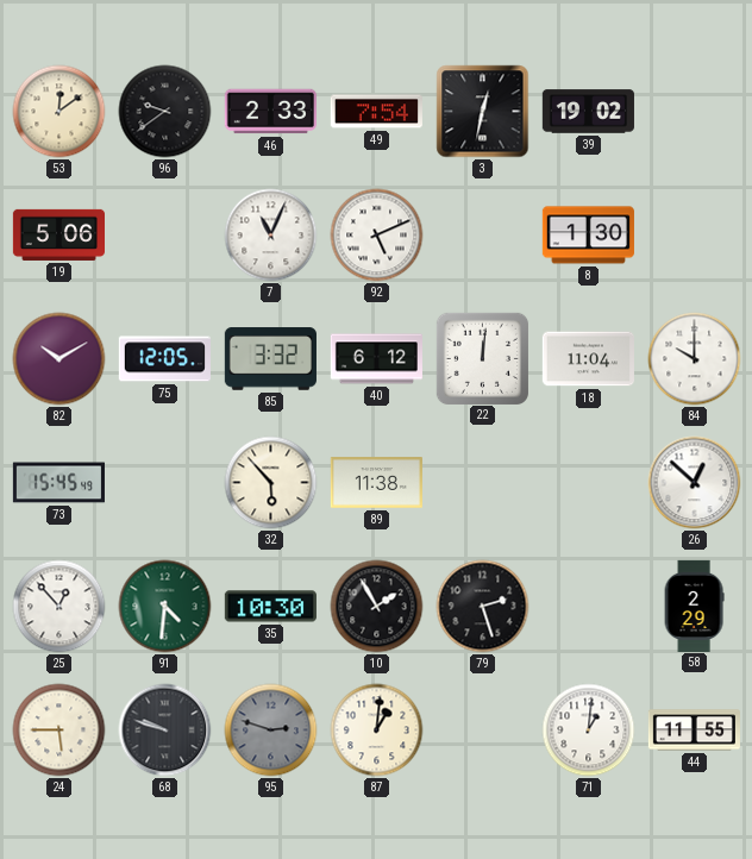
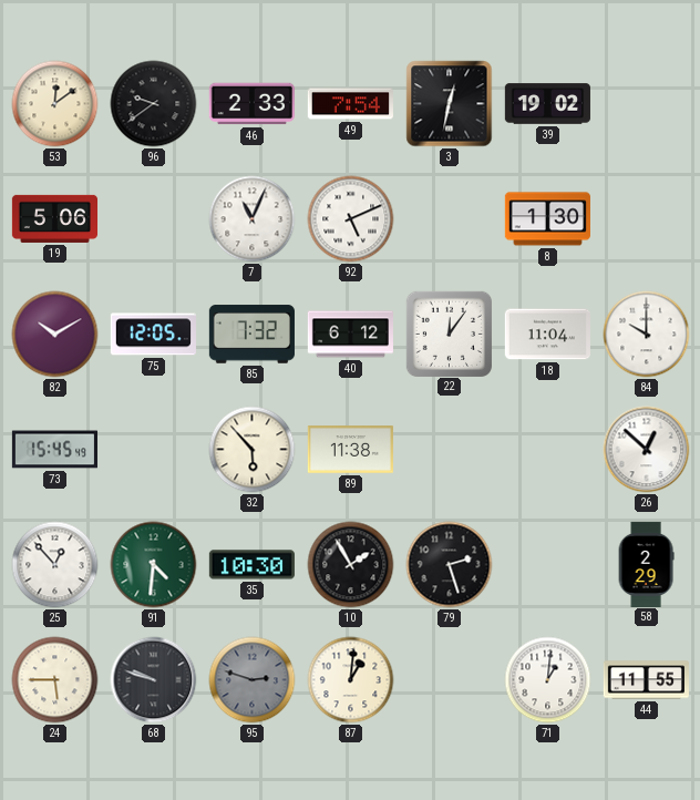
85: 3:32 -> 7:32
22: 12:01 -> 12:06
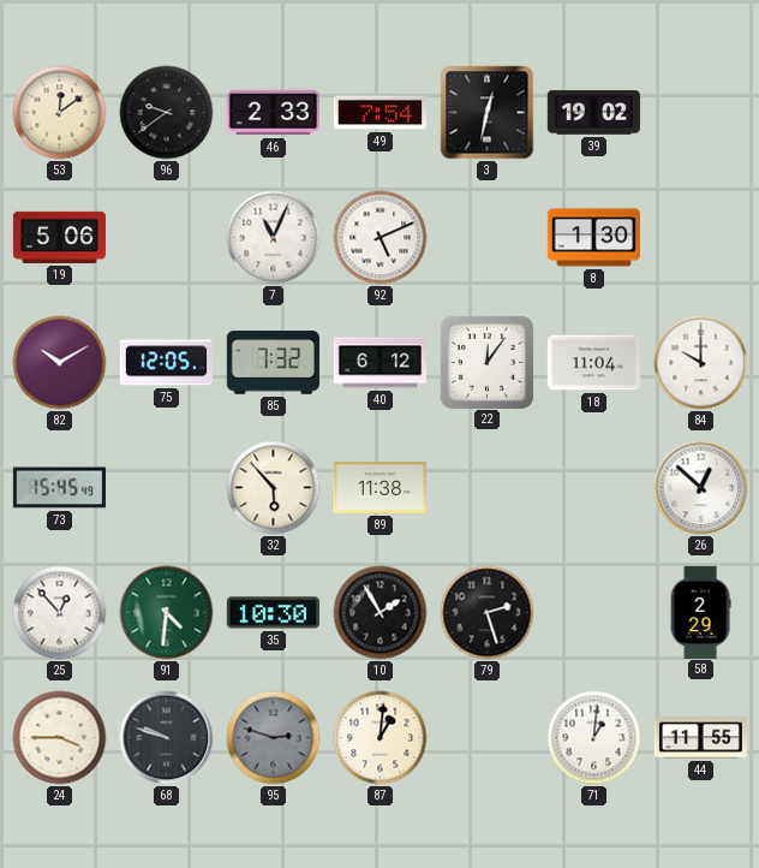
24: 5:45 -> 3:45
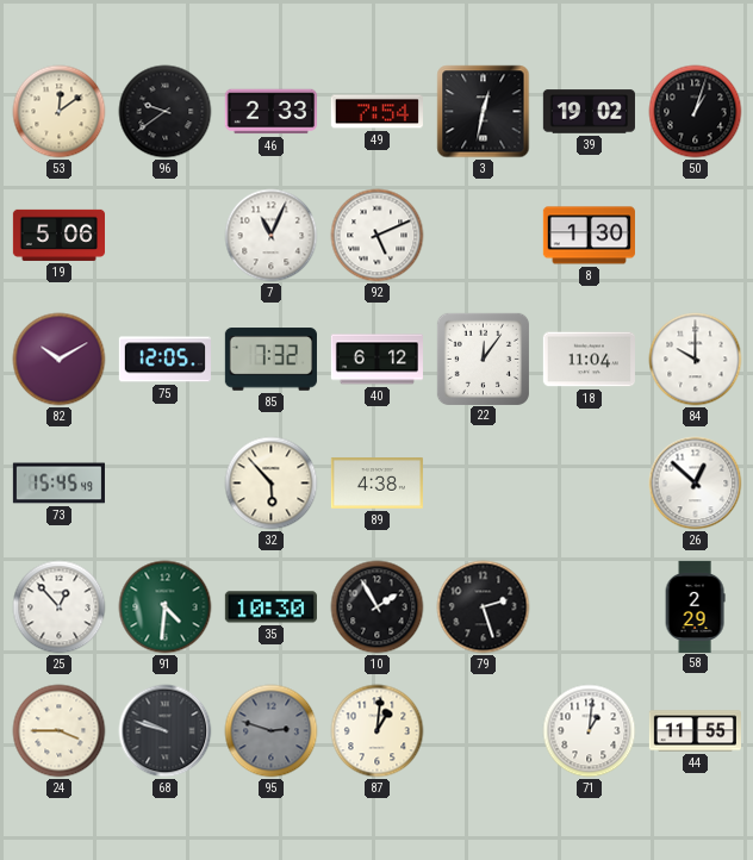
50: none -> 1:03
89: 11:38 -> 4:38
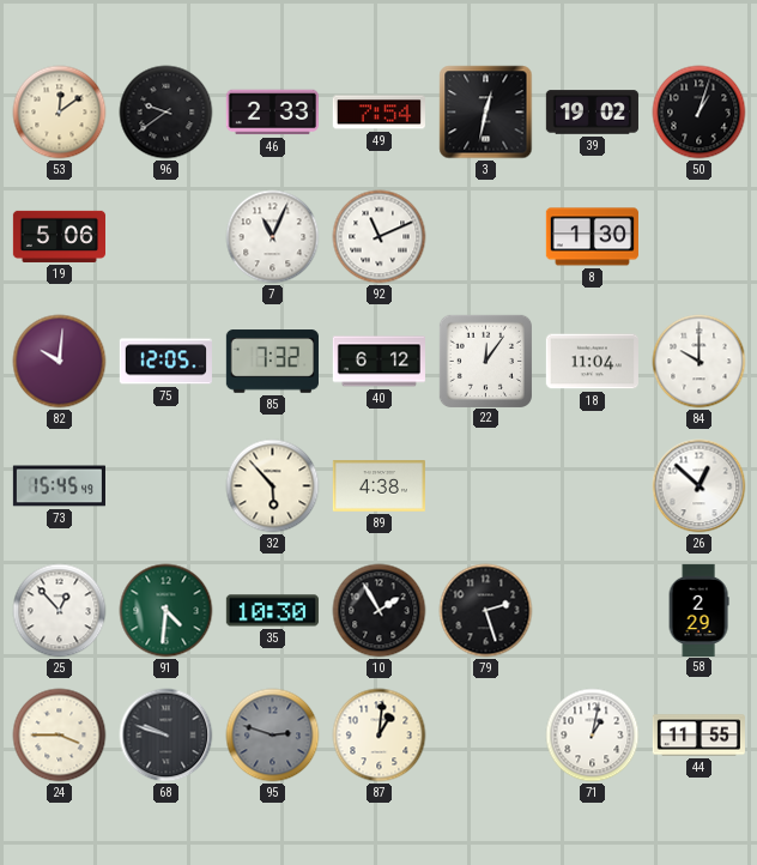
92: 5:11 -> 11:11
82: 10:10 -> 10:01
71: 1:01 -> 1:02
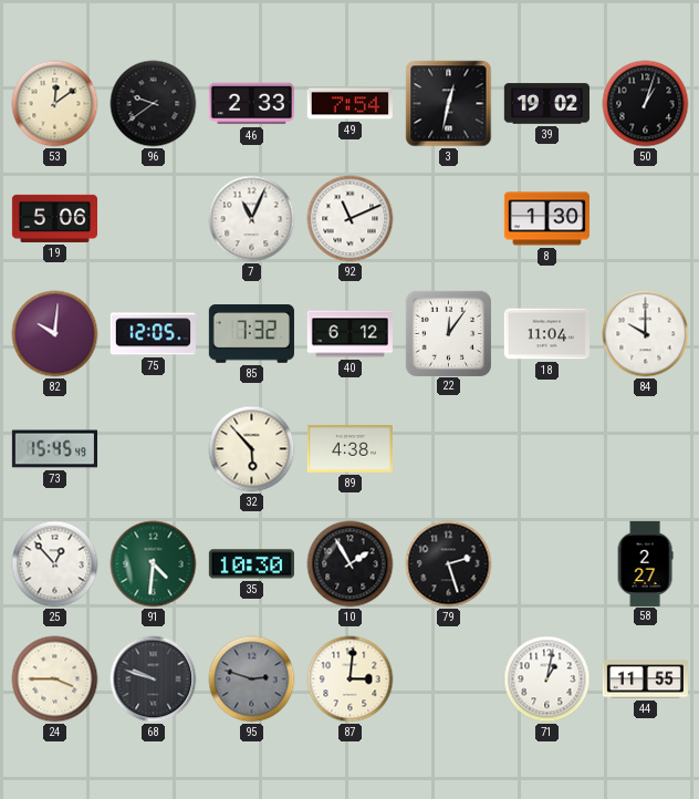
26: 12:52 -> none
58: 2:29 -> 2:27
87: 1:01 -> 3:01
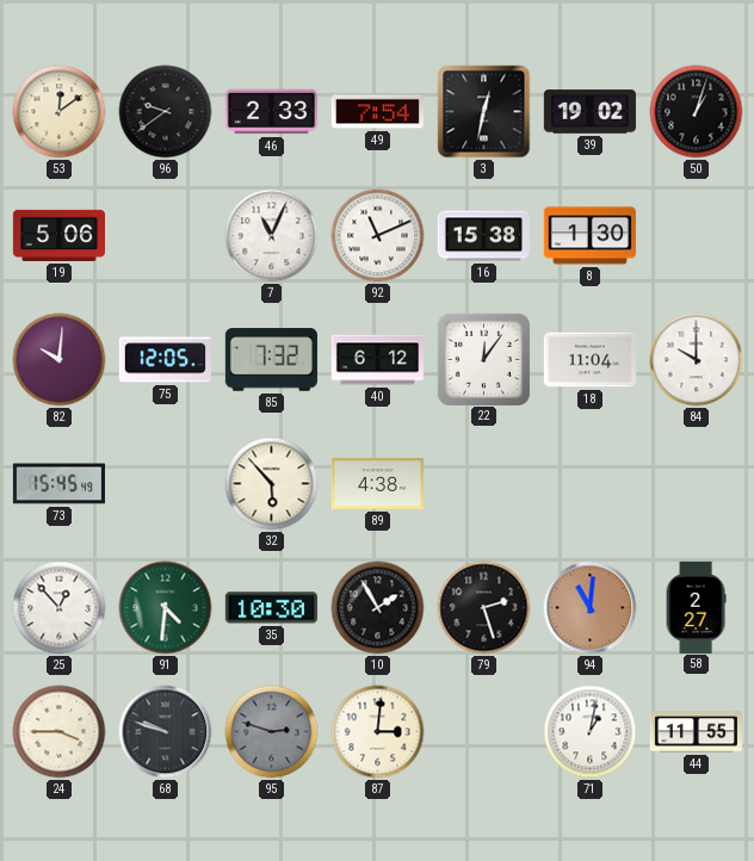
16: none -> 15:38
94: none -> 11:01
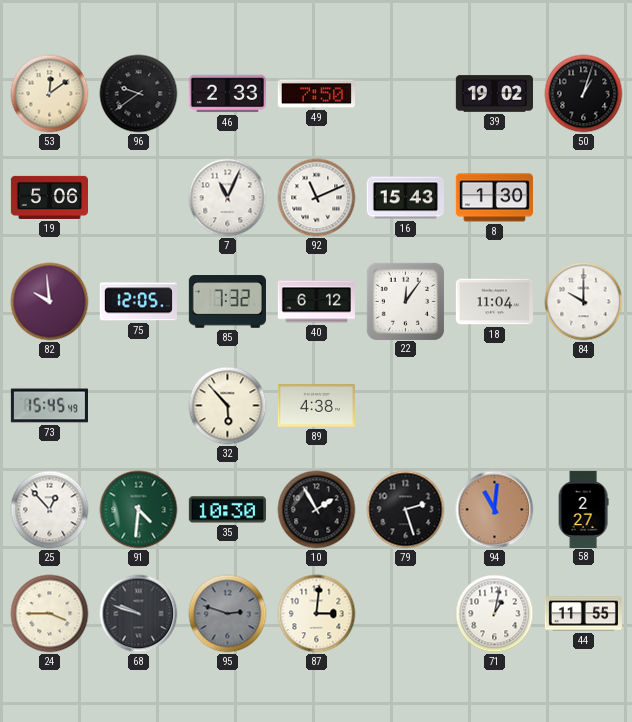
49: 7:54 -> 7:50
3: 12:32 -> none
16: 15:38 -> 15:43
82: 10:01 -> 9:59
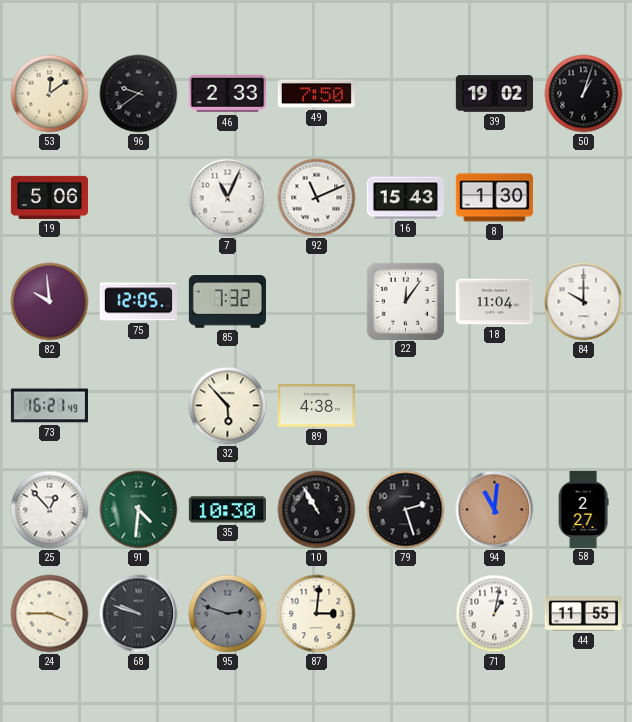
40: 6:12 -> none
73: 15:45 -> 16:21
10: 1:55 -> 10:55
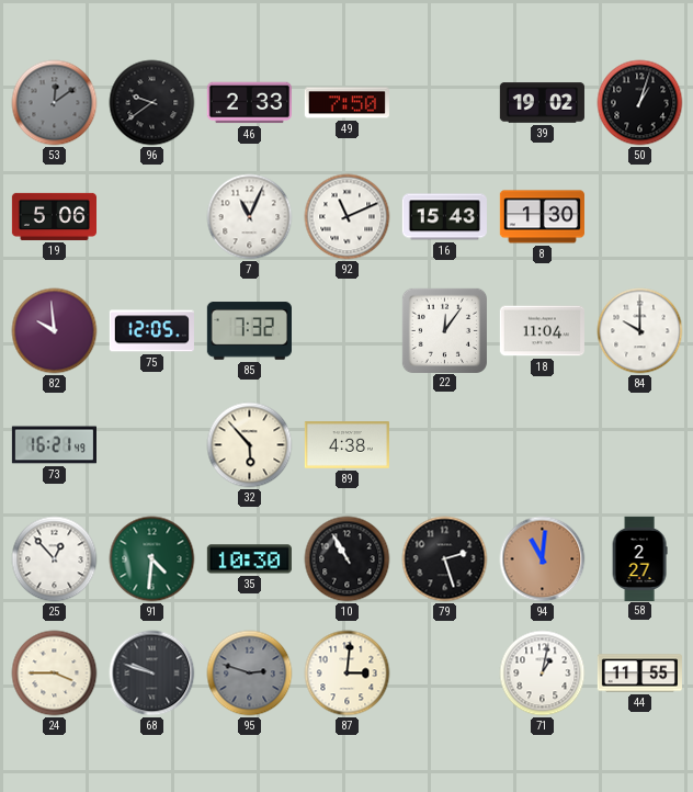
53 dial: cream -> grey
